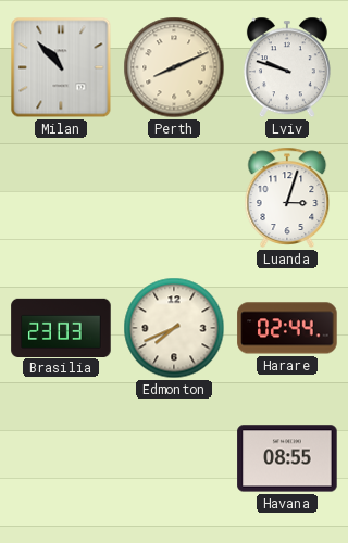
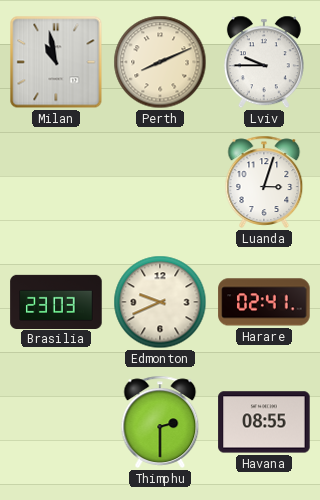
Milan: 10:53 -> 10:58
Lviv: 9:48 -> 9:45
Edmonton: 7:41 -> 9:41
Harare: 02:44 -> 02:41
Thimphu: none -> 2:30
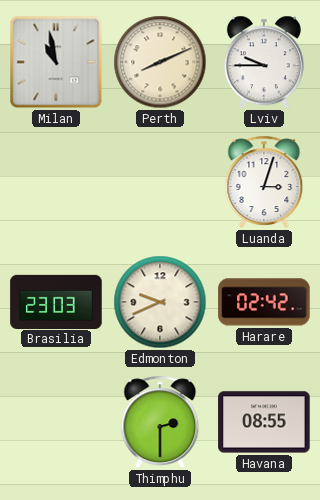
Harare: 02:41 -> 02:42
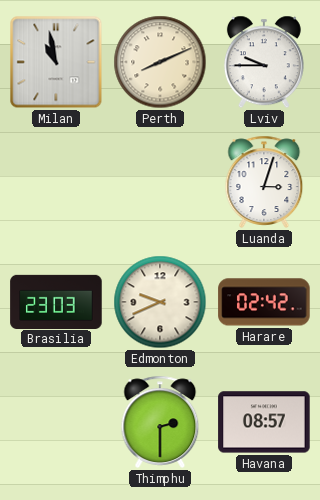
Havana: 08:55 -> 08:57
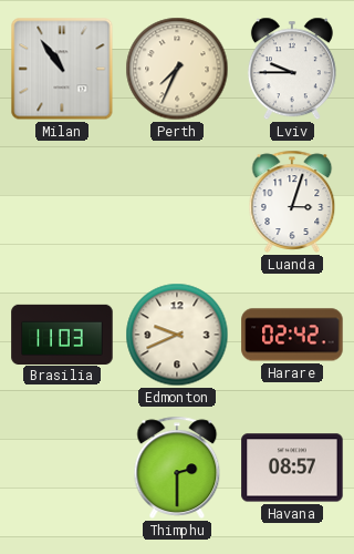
Milan: 10:58 -> 10:54
Perth: 8:11 -> 7:34
Brasilia: 23:03 -> 11:03
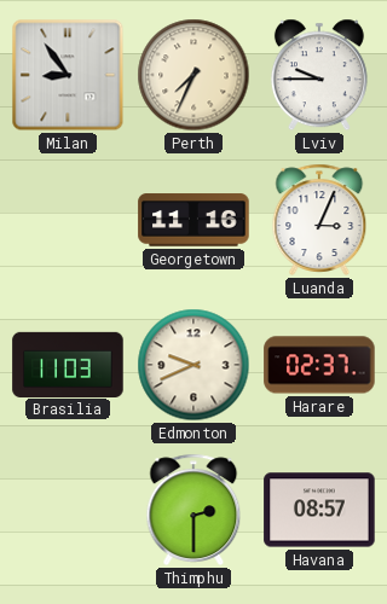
Milan: 10:54 -> 8:54
Georgetown: none -> 11:16
Luanda: 3:03 -> 3:04
Harare: 02:42 -> 02:37
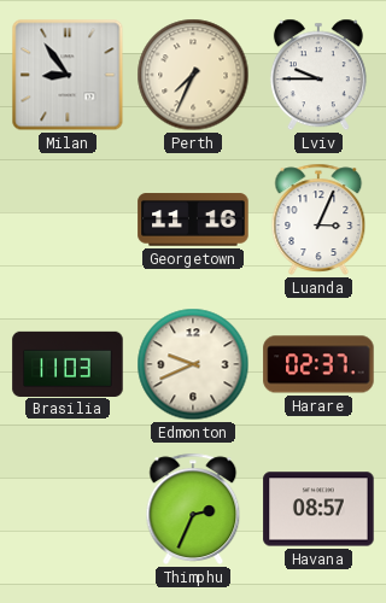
Thimphu: 2:30 -> 2:34
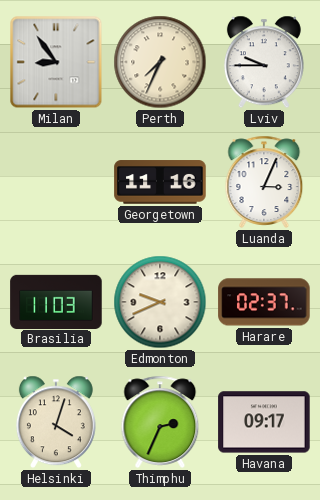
Helsinki: none -> 4:03
Havana: 08:57 -> 09:17
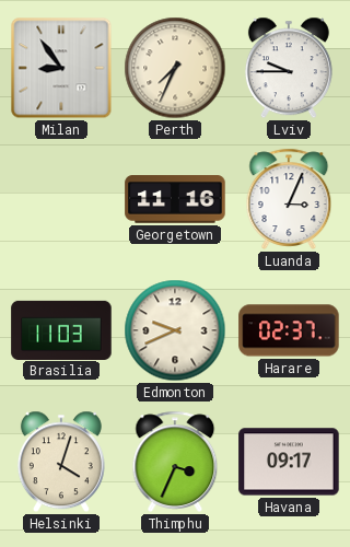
Thimphu: 2:34 -> 3:34
